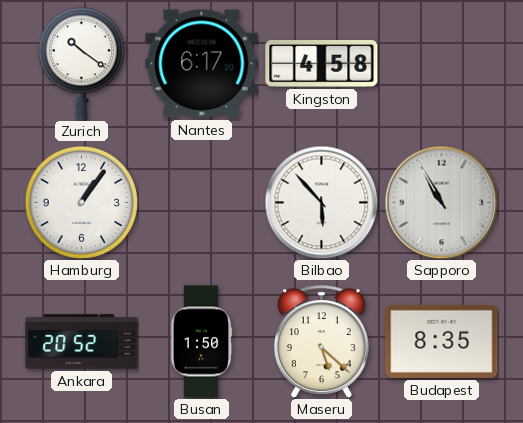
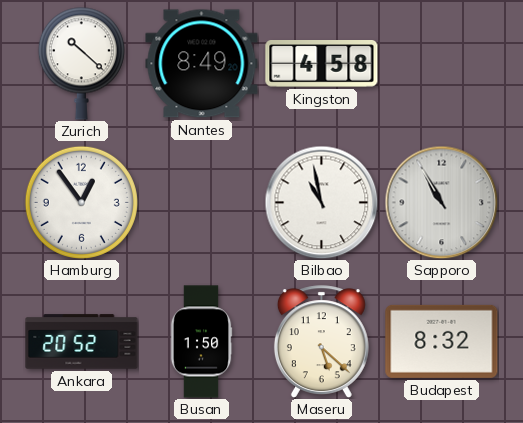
Zurich: 10:21 -> 10:22
Nantes: 6:17 -> 8:49
Hamburg: 1:06 -> 12:54
Bilbao: 5:53 -> 10:58
Budapest: 8:35 -> 8:32
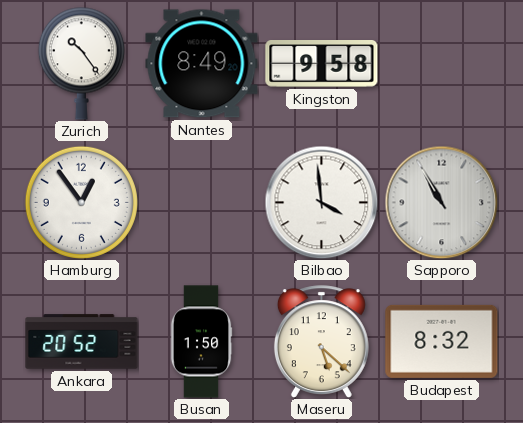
Zurich: 10:22 -> 10:24
Kingston: 4:58 -> 9:58
Bilbao: 10:58 -> 3:59
